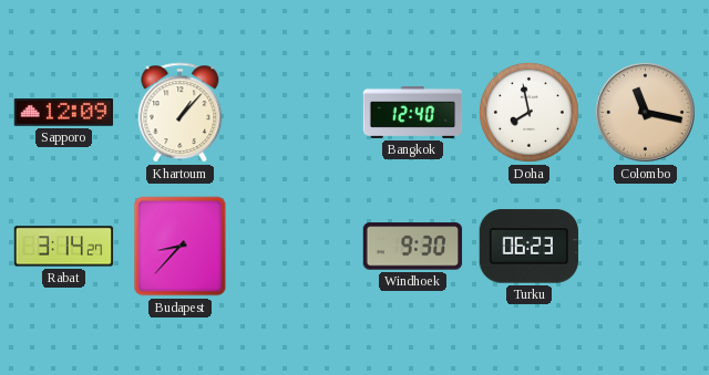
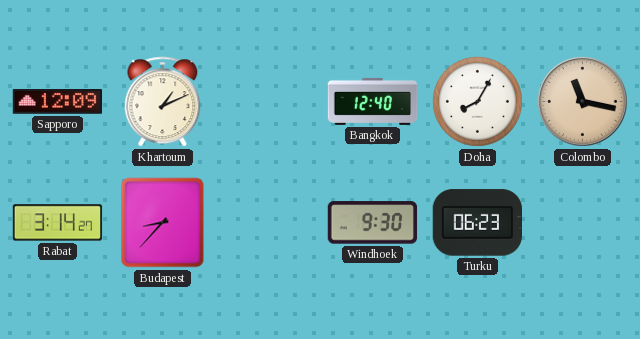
Khartoum: 1:07 -> 1:11
Doha: 7:58 -> 8:05
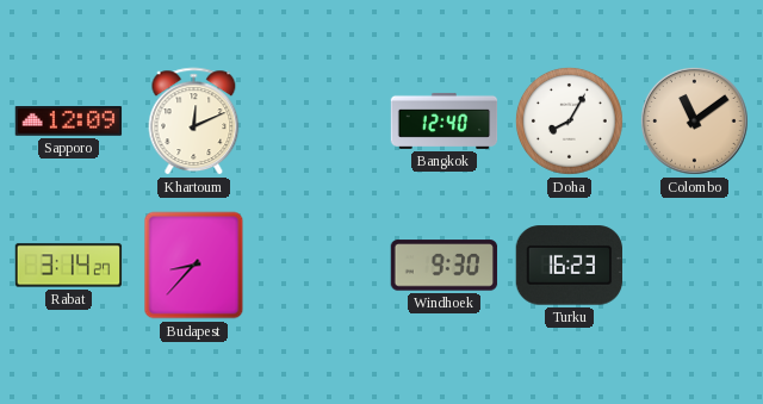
Khartoum: 1:11 -> 12:11
Colombo: 11:17 -> 11:09
Turku: 06:23 -> 16:23
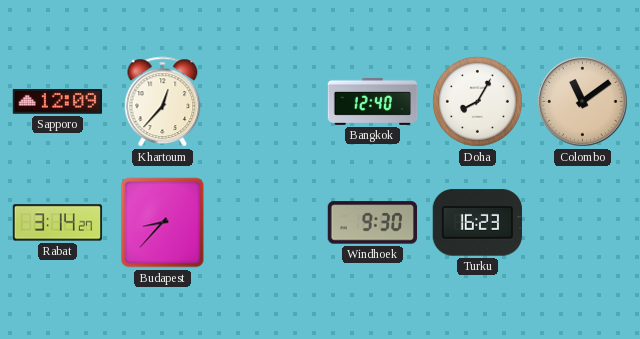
Khartoum: 12:11 -> 12:37
